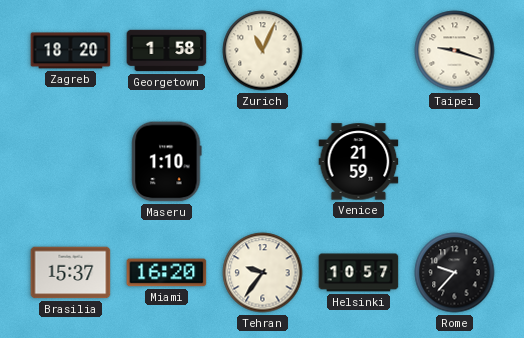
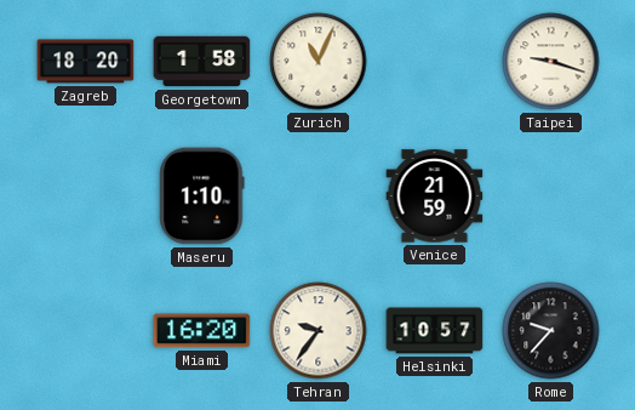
Brasilia: 15:37 -> none
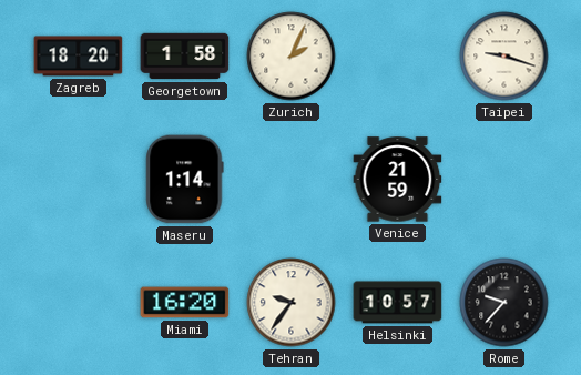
Zurich: 11:04 -> 2:04
Maseru: 1:10 -> 1:14
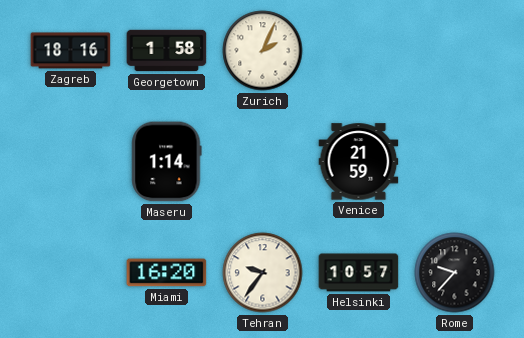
Zagreb: 18:20 -> 18:16
Taipei: 9:18 -> none
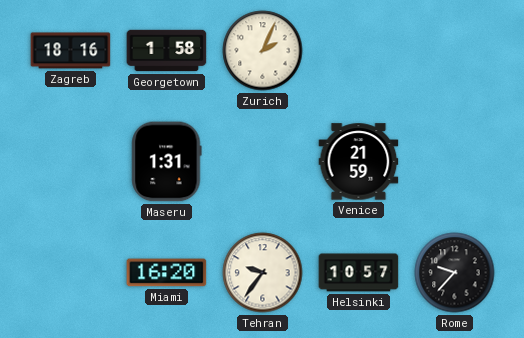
Maseru: 1:14 -> 1:31
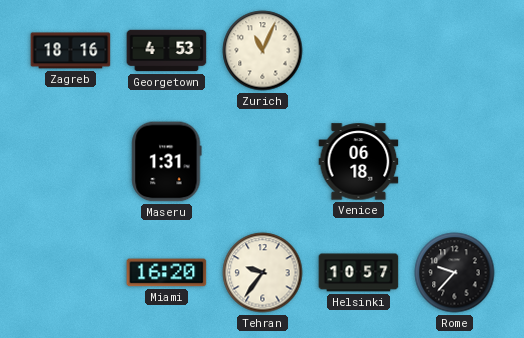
Georgetown: 1:58 -> 4:53
Zurich: 2:04 -> 11:04
Venice: 21:59 -> 06:18
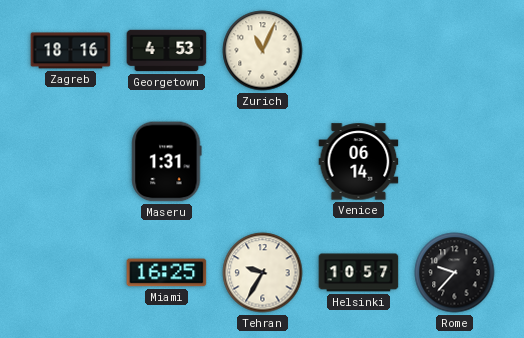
Venice: 06:18 -> 06:14
Miami: 16:20 -> 16:25
Tehran: 9:36 -> 9:35
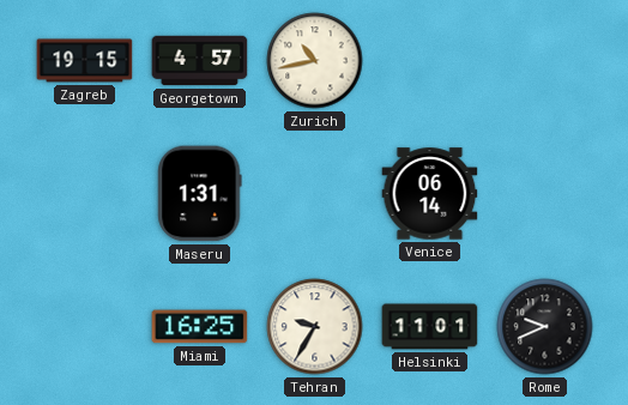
Zagreb: 18:16 -> 19:15
Georgetown: 4:53 -> 4:57
Zurich: 11:04 -> 10:43
Helsinki: 10:57 -> 11:01
Rome: 9:37 -> 9:41
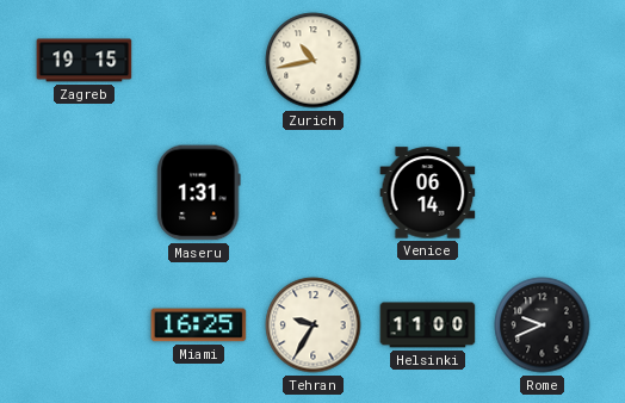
Georgetown: 4:57 -> none
Helsinki: 11:01 -> 11:00
